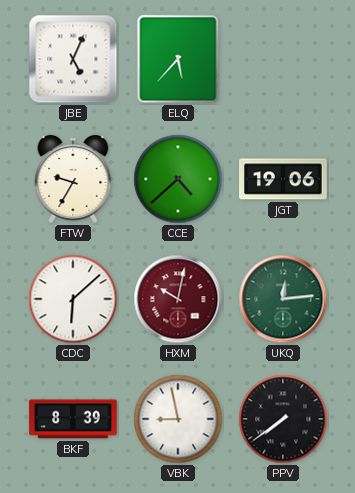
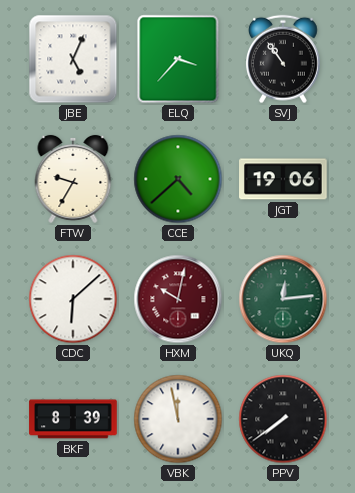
ELQ: 5:37 -> 3:37
SVJ: none -> 10:54
VBK: 8:58 -> 11:58
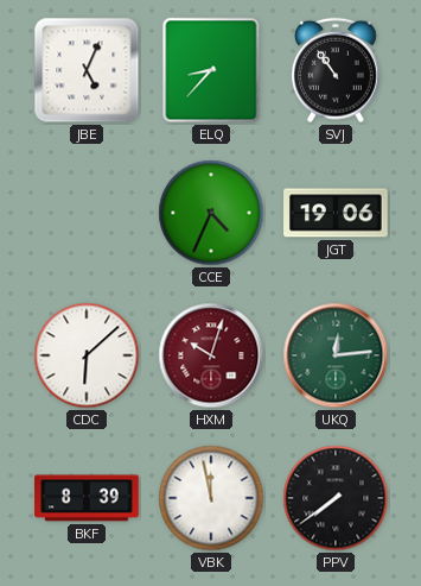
ELQ: 3:37 -> 8:37
FTW: 9:35 -> none
CCE: 4:38 -> 4:34
HXM: 10:02 -> 10:03
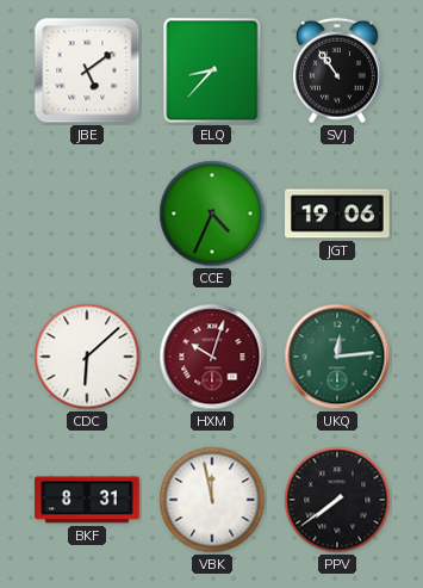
JBE: 5:04 -> 5:09
BKF: 8:39 -> 8:31
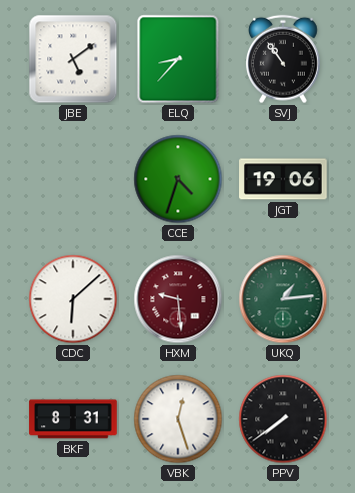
CCE: 4:34 -> 4:33
HXM: 10:03 -> 9:29
UKQ: 12:14 -> 1:14
VBK: 11:58 -> 12:27
